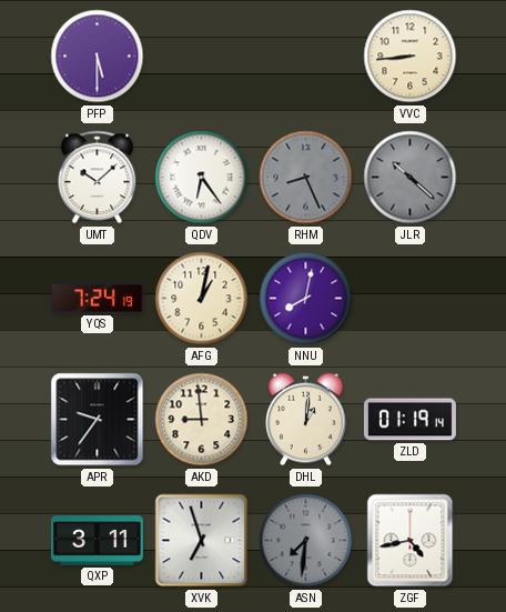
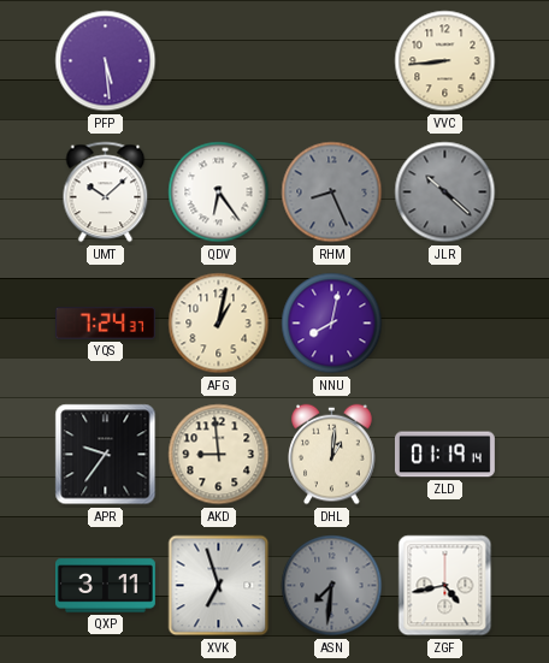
PFP: 5:30 -> 5:29
YQS: 7:24:19 -> 7:24:37
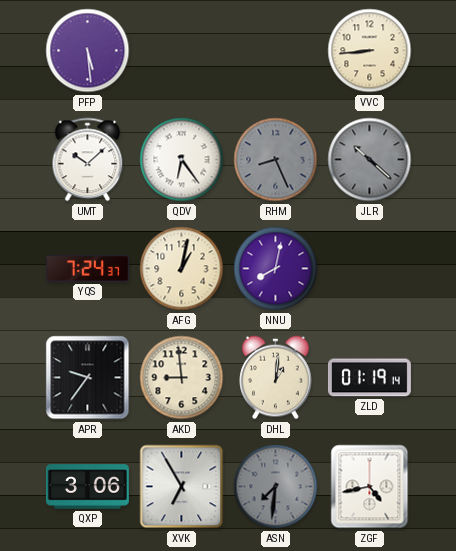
QXP: 3:11 -> 3:06
XVK: 6:57 -> 6:55
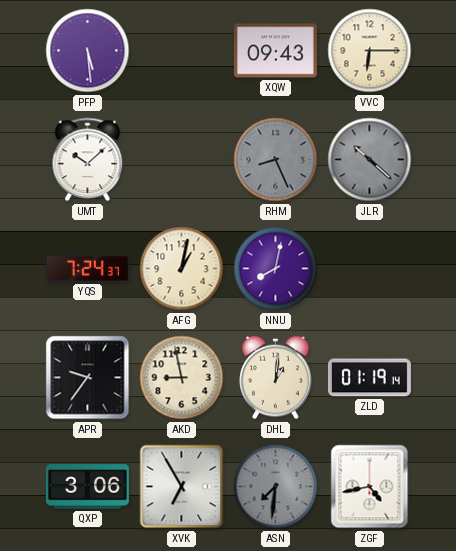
XQW: none -> 09:43
VVC: 8:44 -> 6:15
QDV: 6:24 -> none
AKD: 8:59 -> 8:58
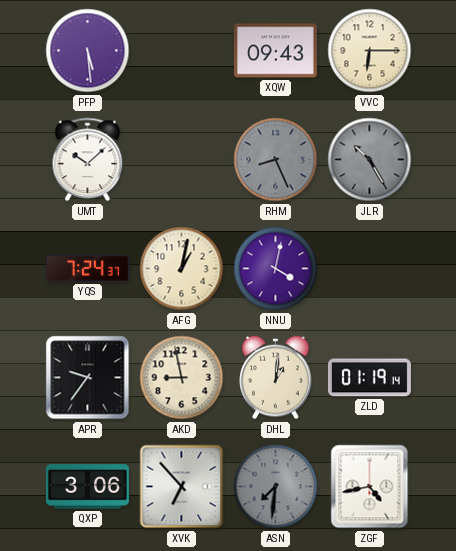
JLR: 10:22 -> 10:25
NNU: 8:02 -> 4:02
XVK: 6:55 -> 6:53
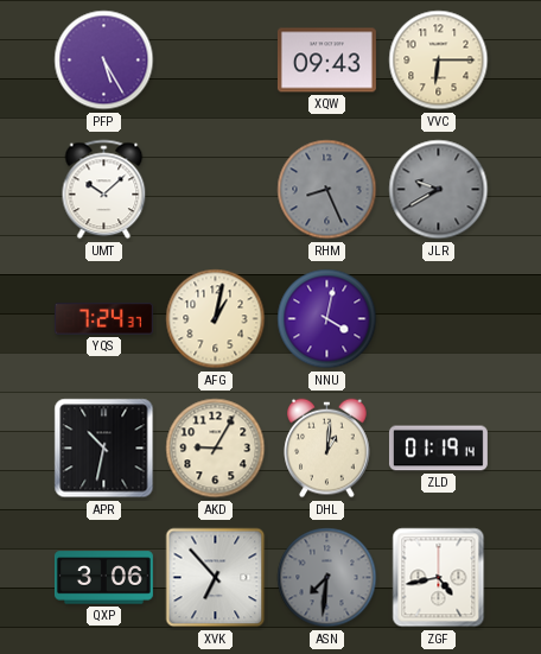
PFP: 5:29 -> 5:25
JLR: 10:25 -> 9:40
APR: 9:36 -> 10:32
AKD: 8:58 -> 9:05
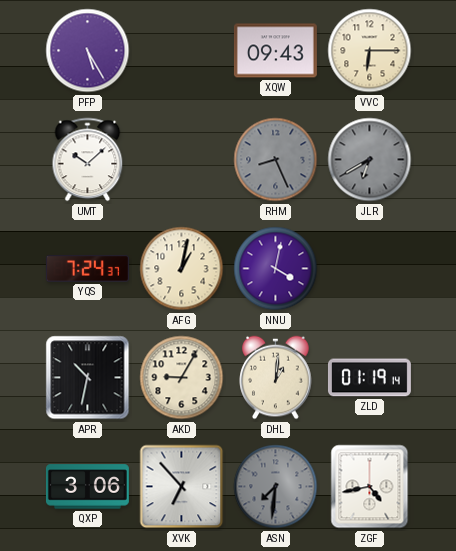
JLR: 9:40 -> 6:40
